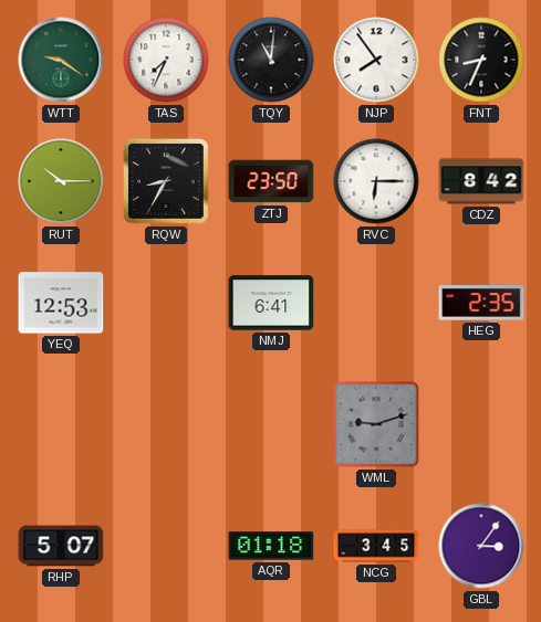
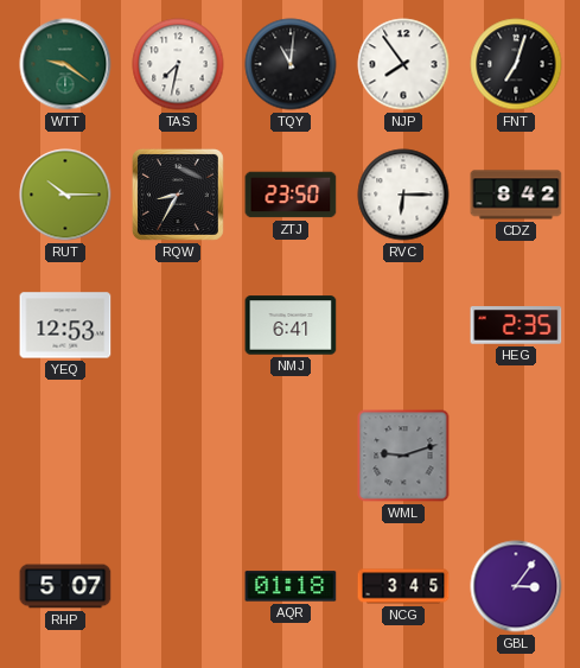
TAS: 7:34 -> 7:32
FNT: 8:34 -> 7:03
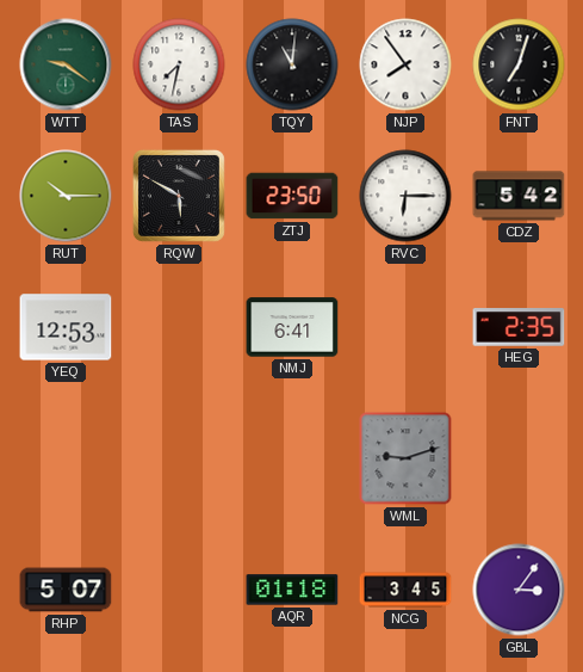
RQW: 8:35 -> 5:50
CDZ: 8:42 -> 5:42
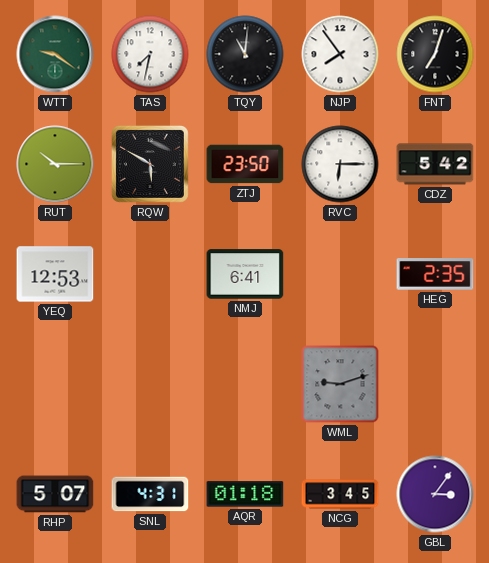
SNL: none -> 4:31
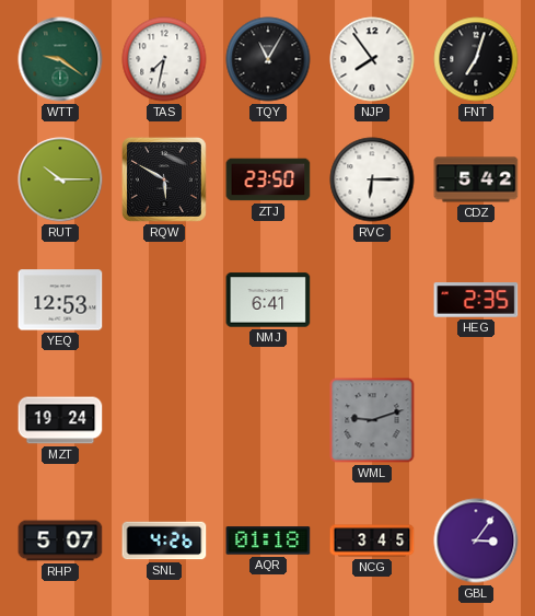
TQY: 11:01 -> 11:05
MZT: none -> 19:24
SNL: 4:31 -> 4:26
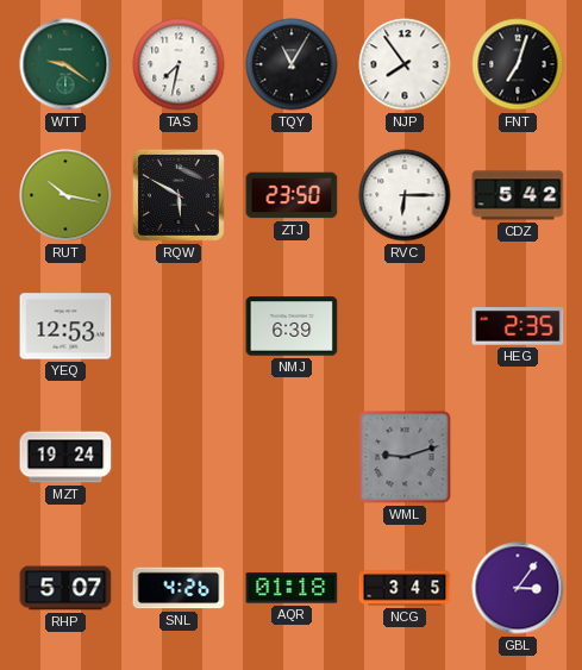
RUT: 10:15 -> 10:17
NMJ: 6:41 -> 6:39
